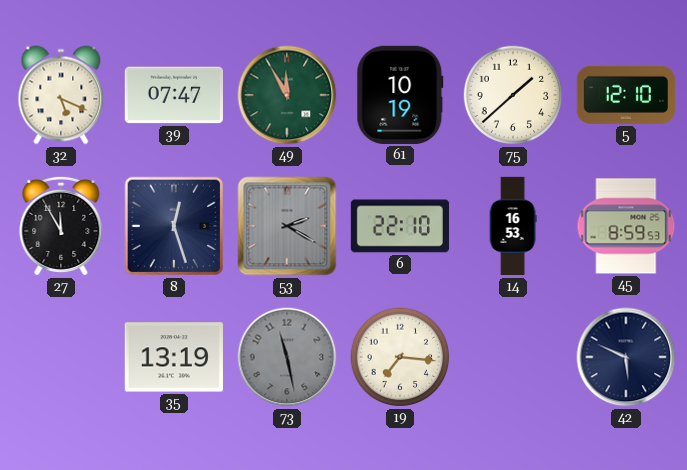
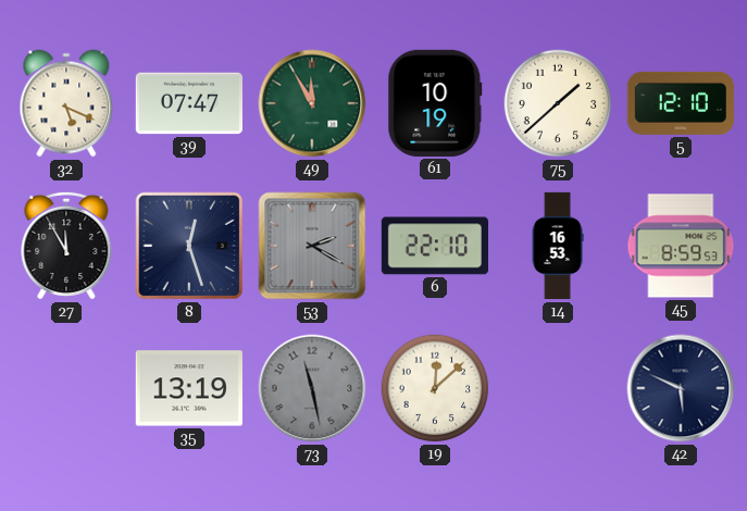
19: 7:16 -> 12:08
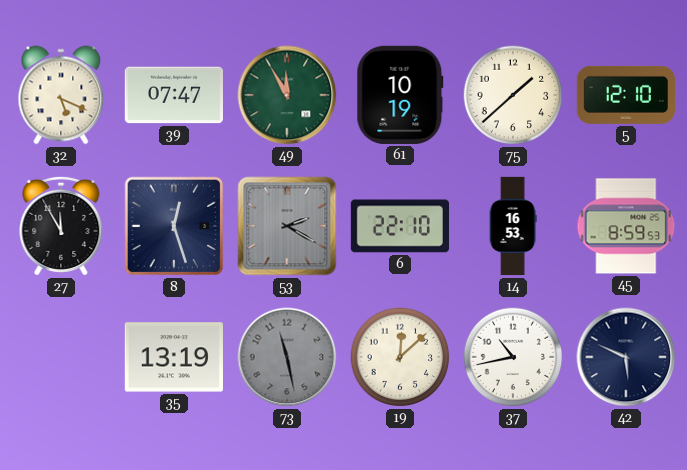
37: none -> 10:43
